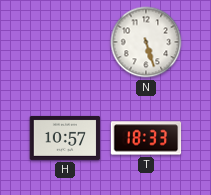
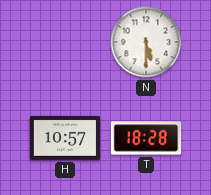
N: 5:27 -> 5:30
T: 18:33 -> 18:28
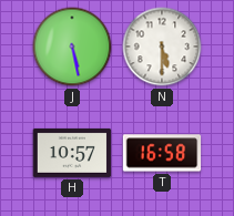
J: none -> 5:28
T: 18:28 -> 16:58
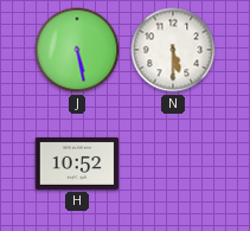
H: 10:57 -> 10:52
T: 16:58 -> none
